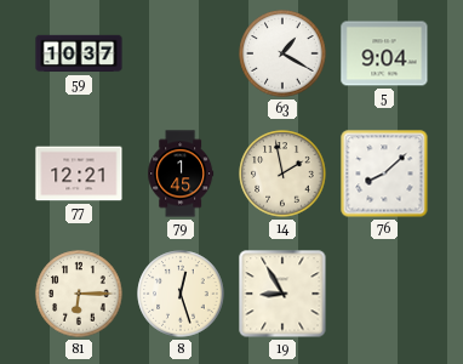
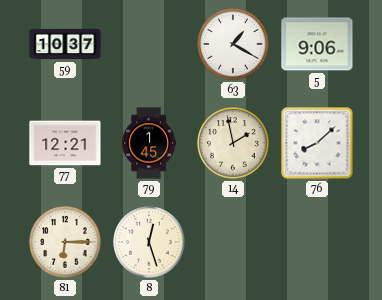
5: 9:04 -> 9:06
19: 8:55 -> none
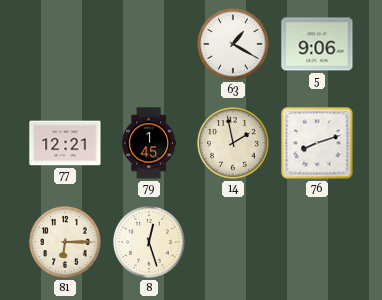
59: 10:37 -> none
76: 8:08 -> 8:12
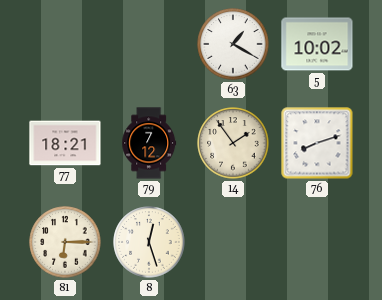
5: 9:06 -> 10:02
77: 12:21 -> 18:21
79: 1:45 -> 7:12
14: 1:58 -> 1:54
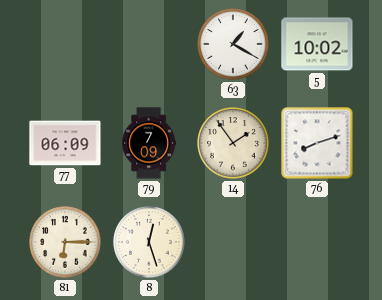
77: 18:21 -> 06:09
79: 7:12 -> 7:09
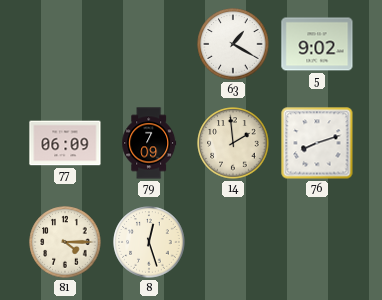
5: 10:02 -> 9:02
14: 1:54 -> 1:59
81: 6:15 -> 4:15
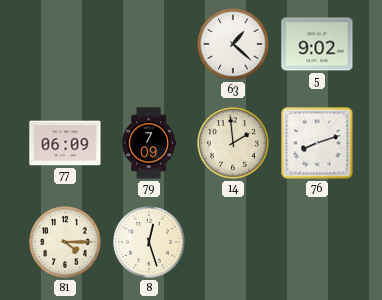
63: 1:20 -> 1:22
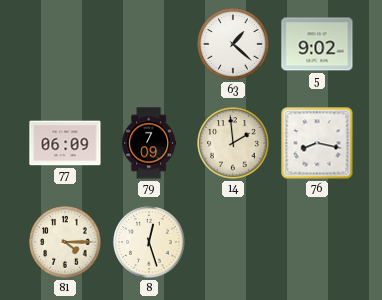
76: 8:12 -> 8:17
